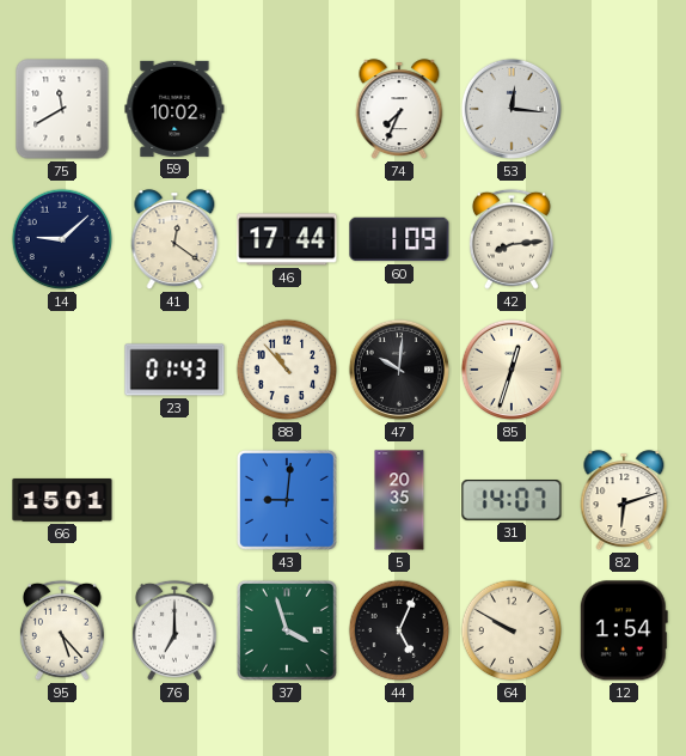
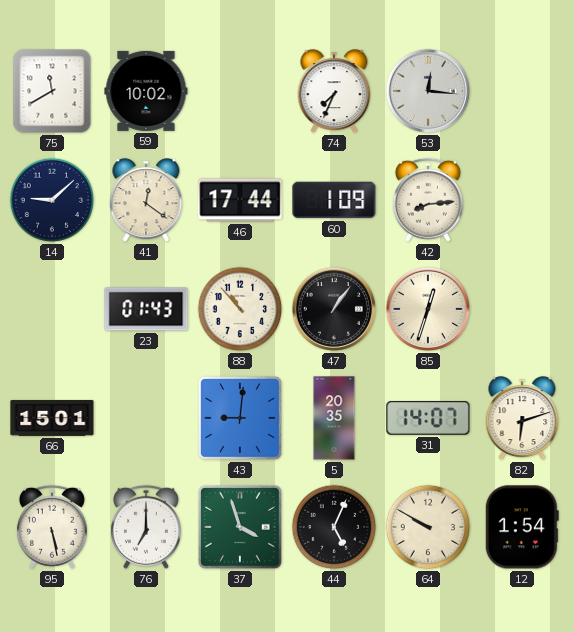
47: 10:01 -> 1:06
95: 5:23 -> 5:28
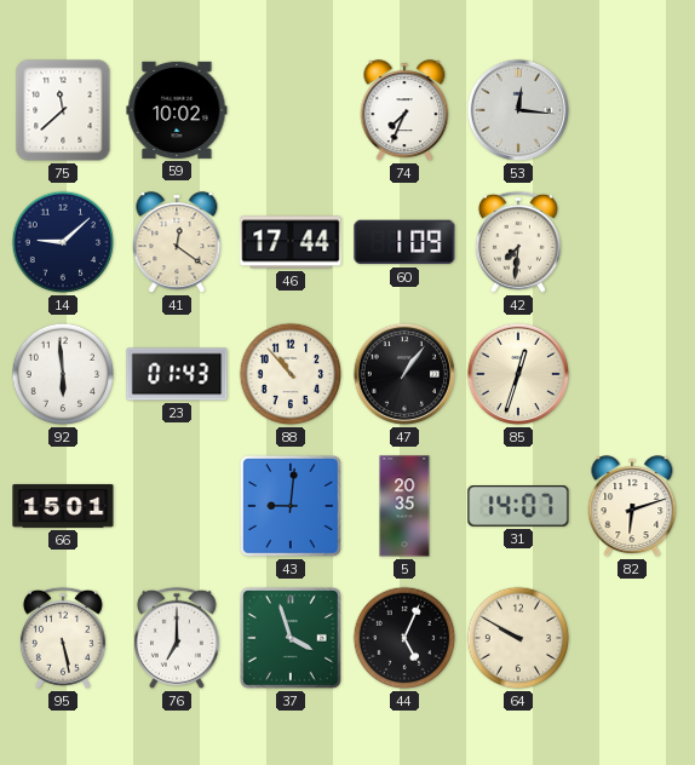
75: 11:40 -> 11:38
42: 8:14 -> 7:31
92: none -> 5:59
12: 1:54 -> none
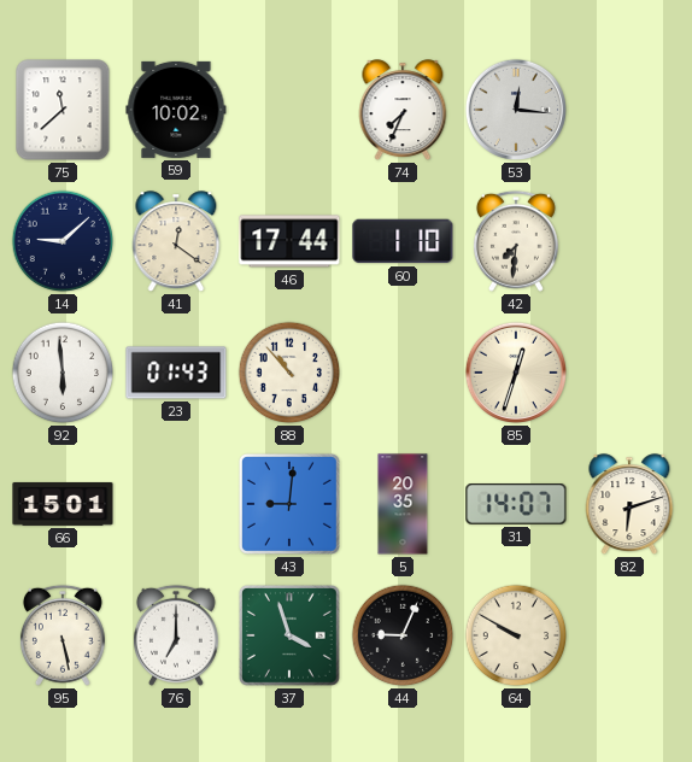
60: 1:09 -> 1:10
47: 1:06 -> none
44: 5:04 -> 9:04
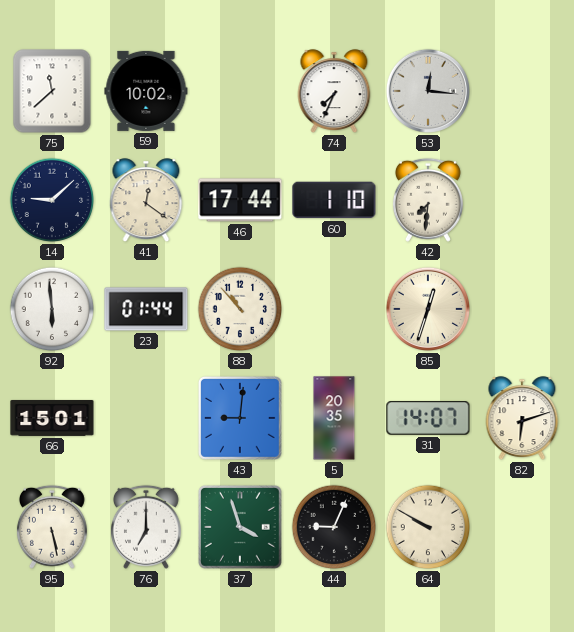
23: 01:43 -> 01:44
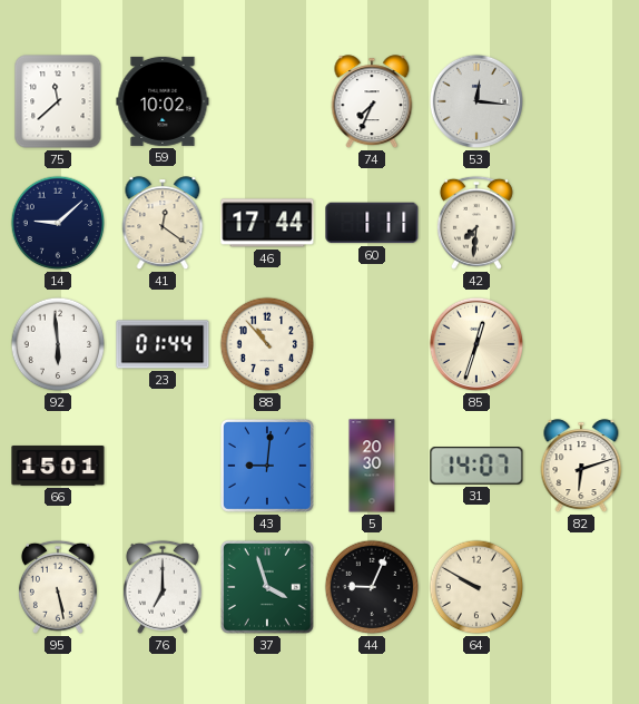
60: 1:10 -> 1:11
5: 20:35 -> 20:30
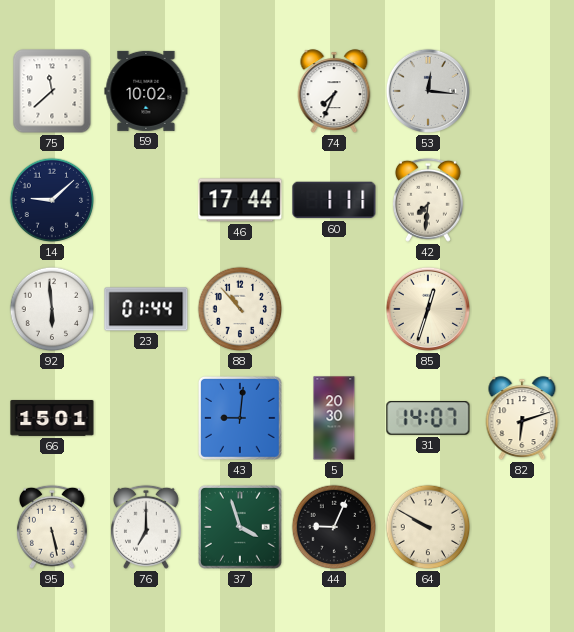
41: 12:21 -> none
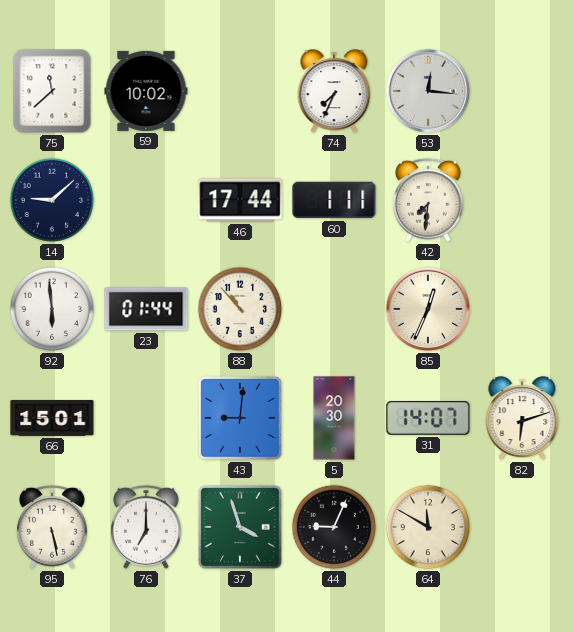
85: 12:33 -> 12:34
64: 9:50 -> 11:50
